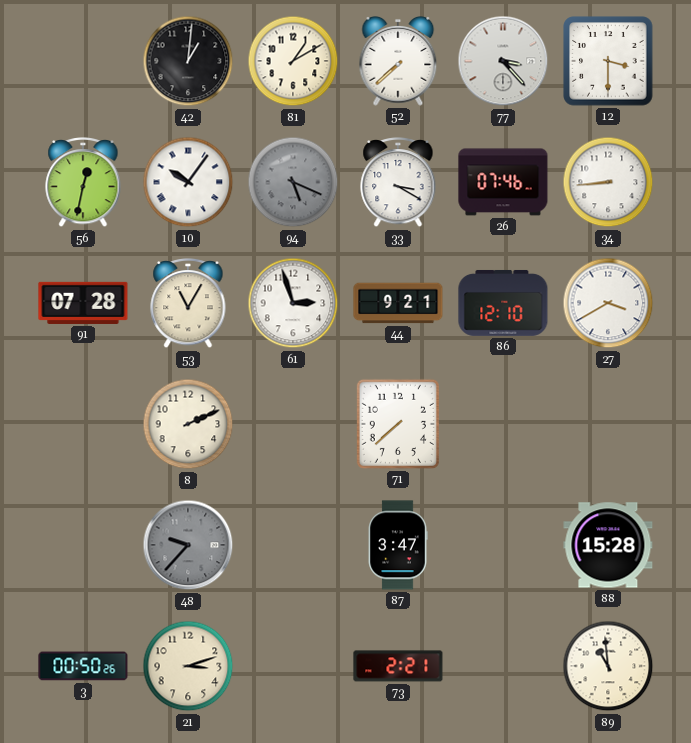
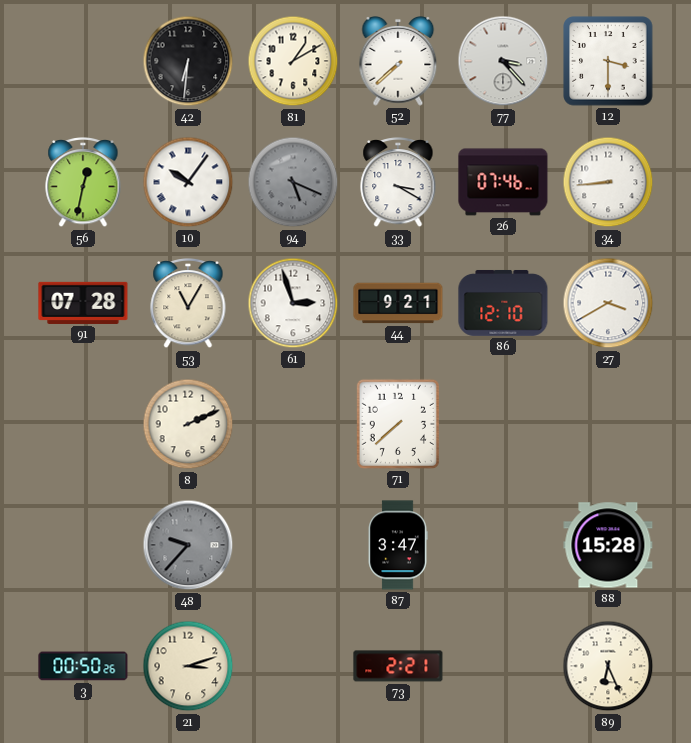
42: 1:01 -> 6:31
89: 10:59 -> 6:26
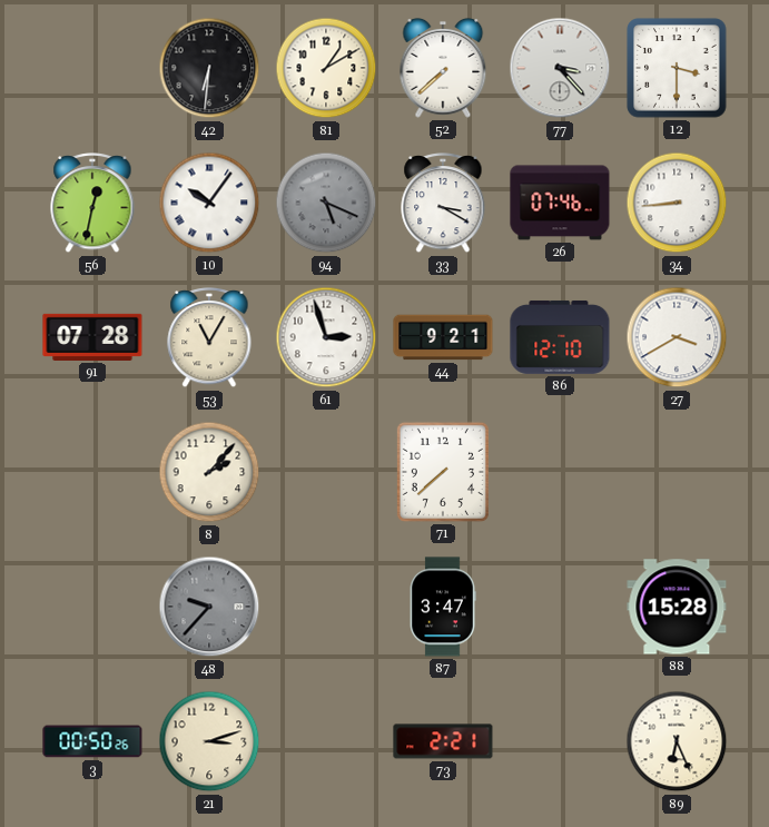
8: 2:11 -> 2:07
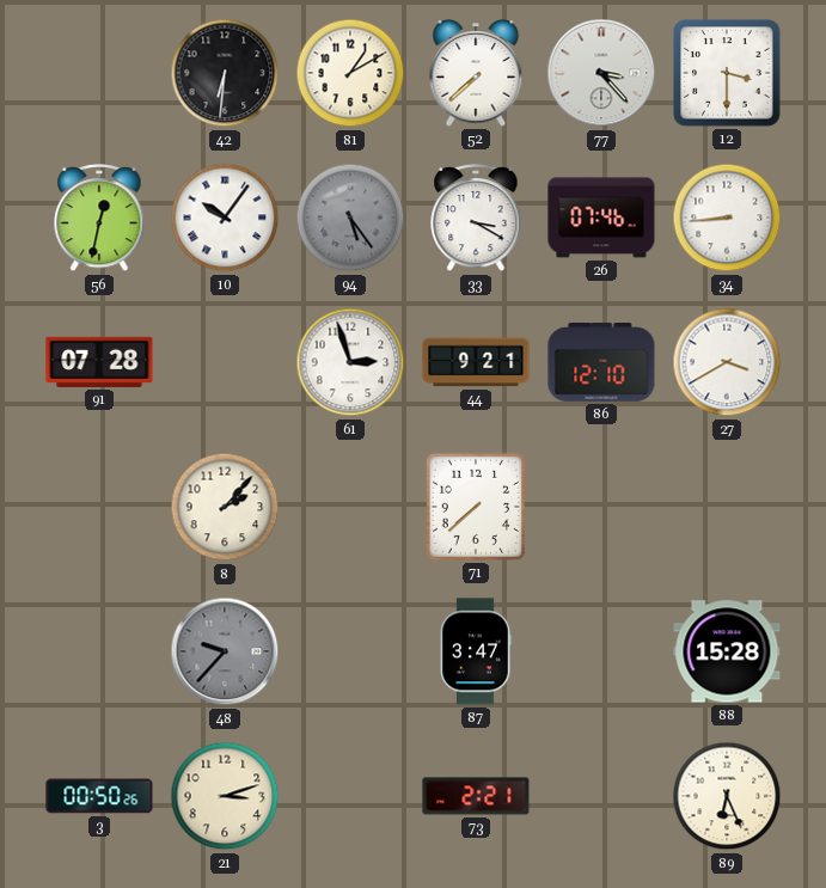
94: 5:19 -> 5:24
53: 11:05 -> none
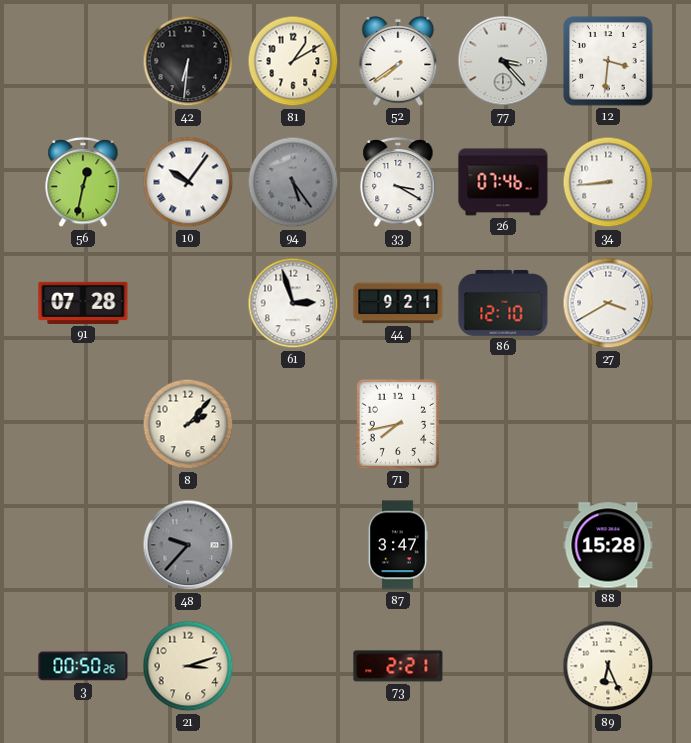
52: 7:38 -> 7:39
12: 3:30 -> 3:31
71: 7:38 -> 7:43
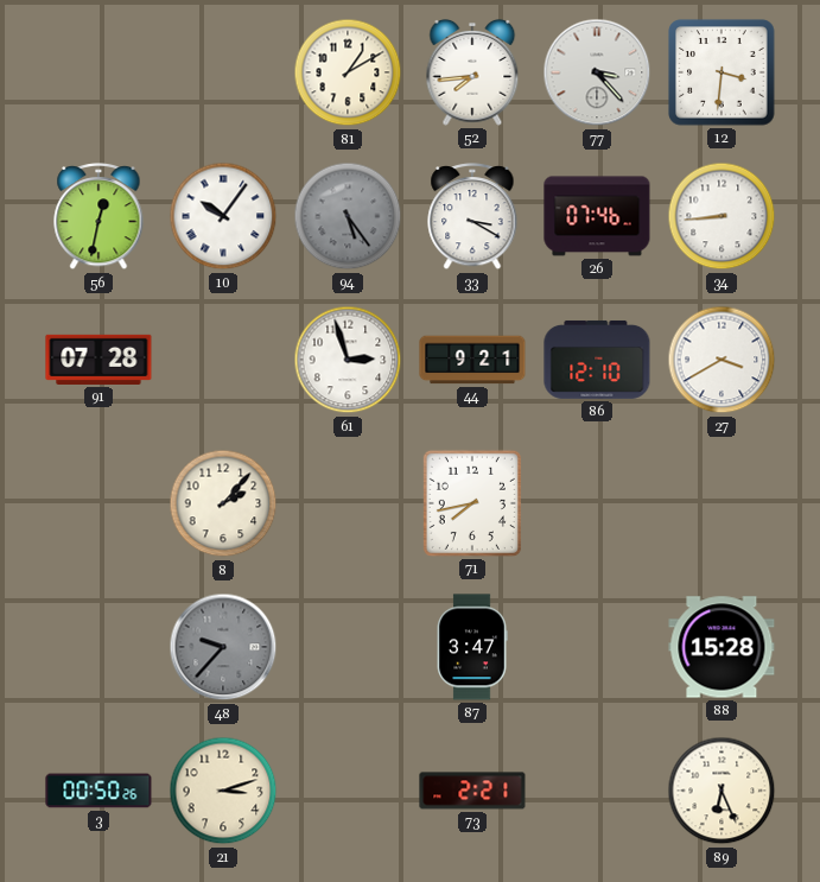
42: 6:31 -> none
52: 7:39 -> 7:44
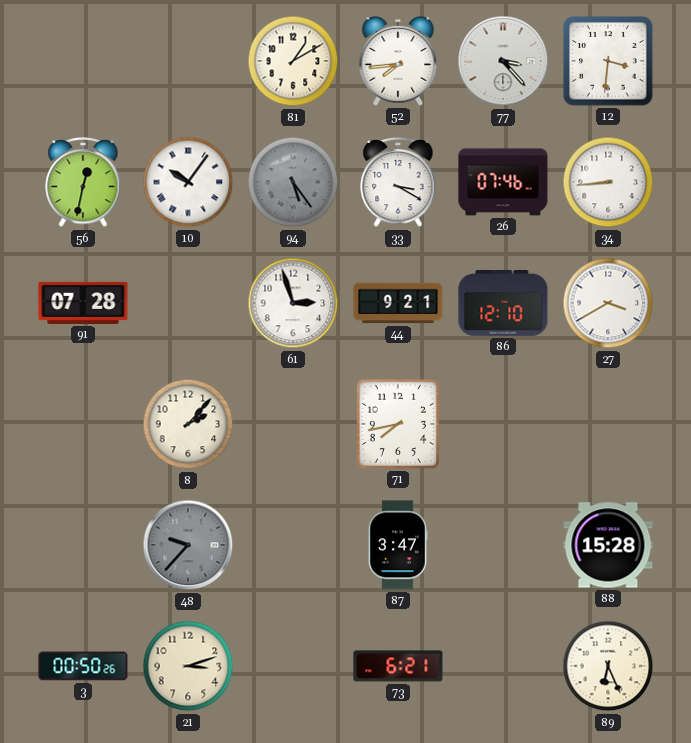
73: 2:21 -> 6:21
